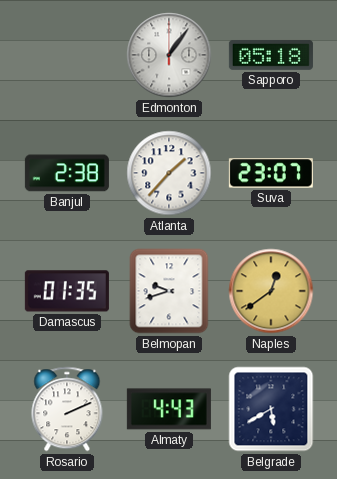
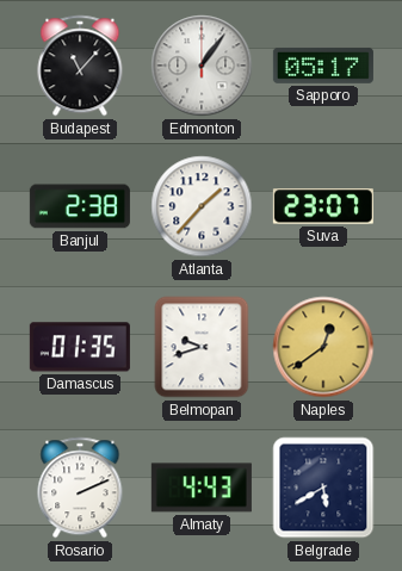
Budapest: none -> 11:07
Sapporo: 05:18 -> 05:17
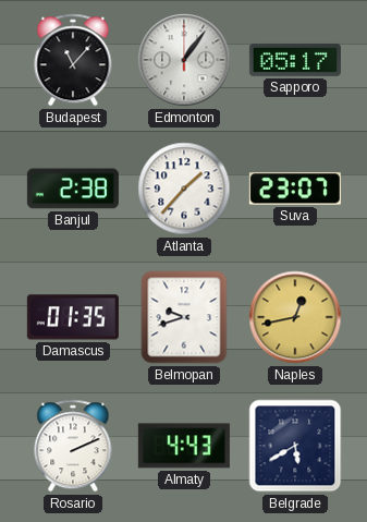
Naples: 12:39 -> 12:43
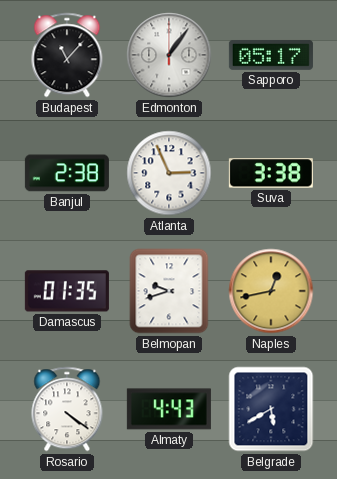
Atlanta: 1:37 -> 2:56
Suva: 23:07 -> 3:38
Rosario: 2:11 -> 4:21
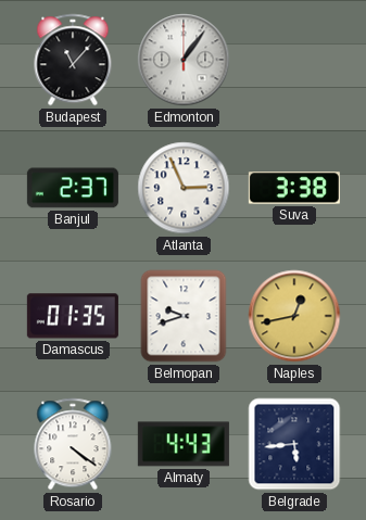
Sapporo: 05:17 -> none
Banjul: 2:38 -> 2:37
Belgrade: 5:40 -> 5:44
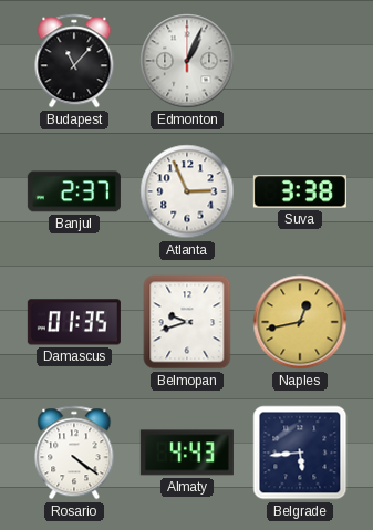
Edmonton: 1:06 -> 1:04
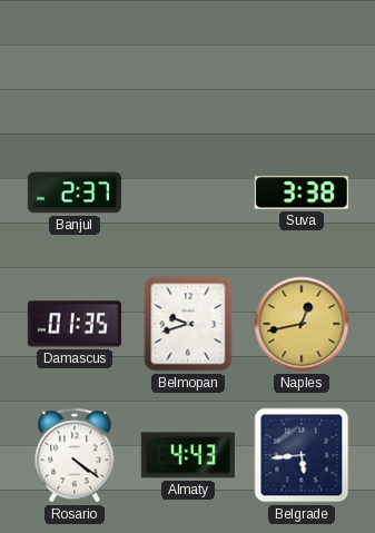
Budapest: 11:07 -> none
Edmonton: 1:04 -> none
Atlanta: 2:56 -> none
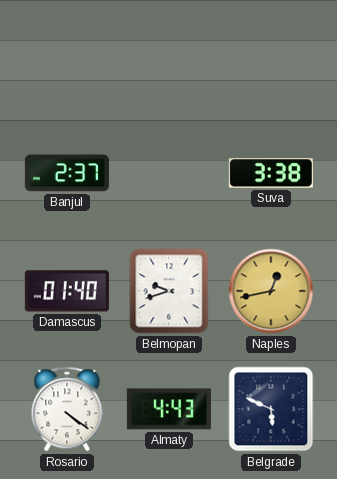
Damascus: 01:35 -> 01:40
Belgrade: 5:44 -> 5:49
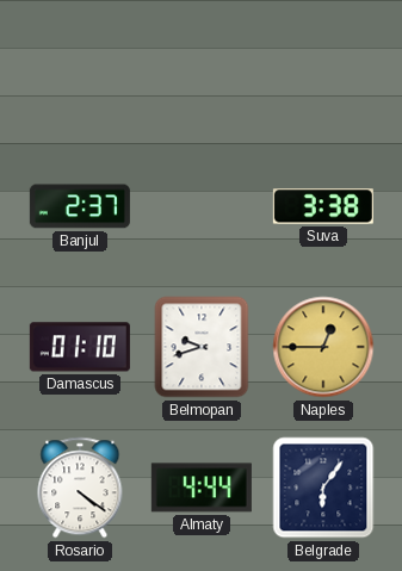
Damascus: 01:40 -> 01:10
Naples: 12:43 -> 12:45
Almaty: 4:43 -> 4:44
Belgrade: 5:49 -> 6:06
